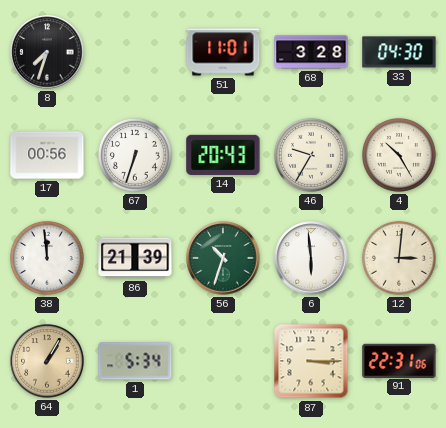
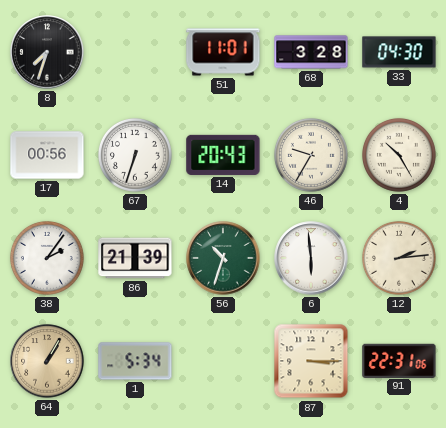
38: 11:59 -> 2:06
12: 3:01 -> 2:14
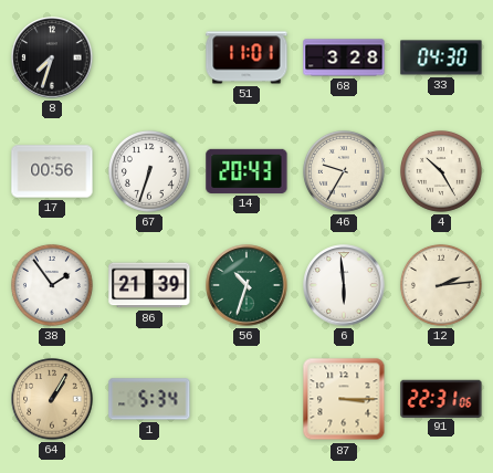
38: 2:06 -> 1:54
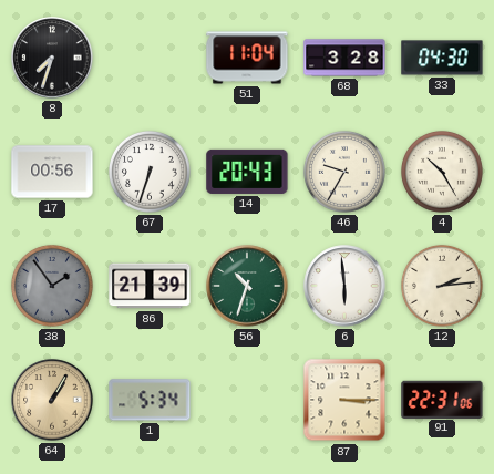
51: 11:01 -> 11:04
38 dial: white -> grey
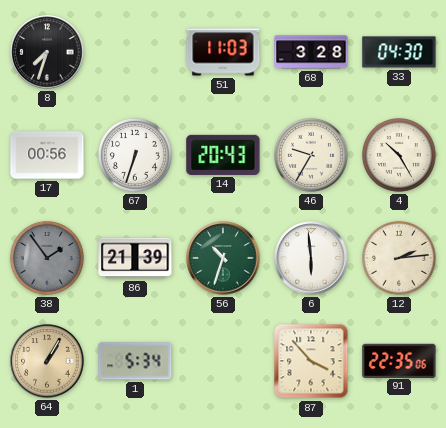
51: 11:04 -> 11:03
87: 3:15 -> 3:53
91: 22:31 -> 22:35
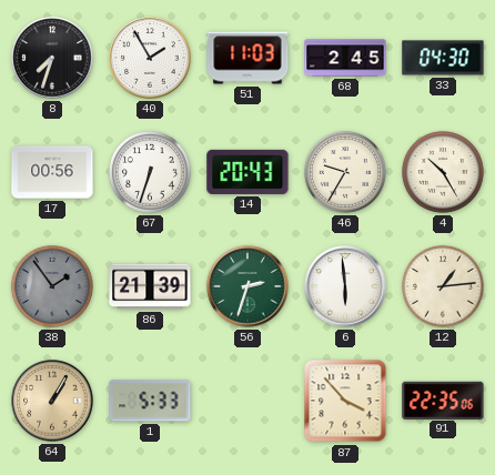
40: none -> 1:55
68: 3:28 -> 2:45
56: 10:33 -> 2:33
12: 2:14 -> 1:14
1: 5:34 -> 5:33
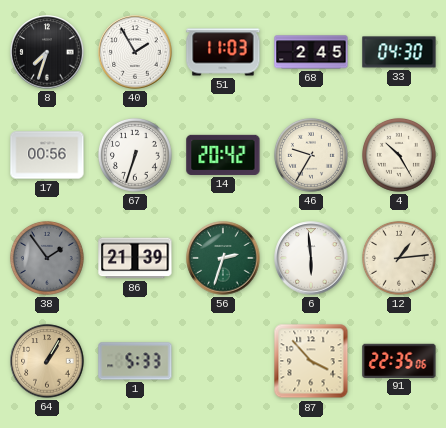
14: 20:43 -> 20:42
